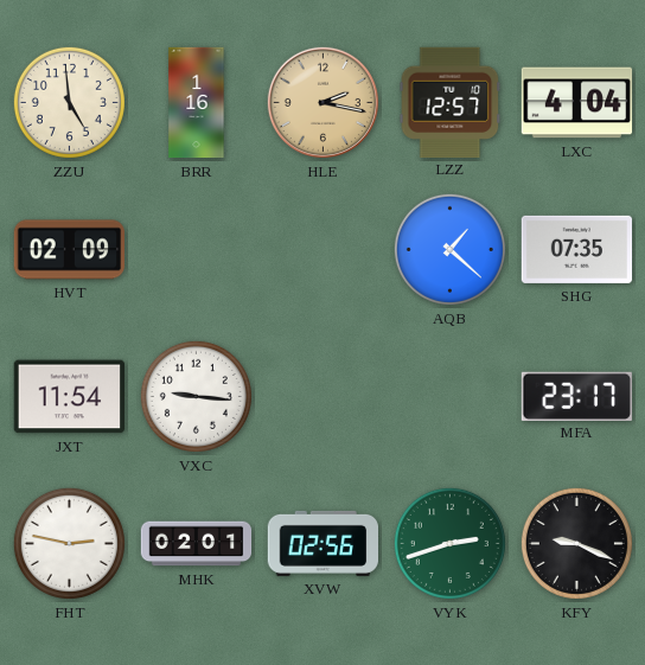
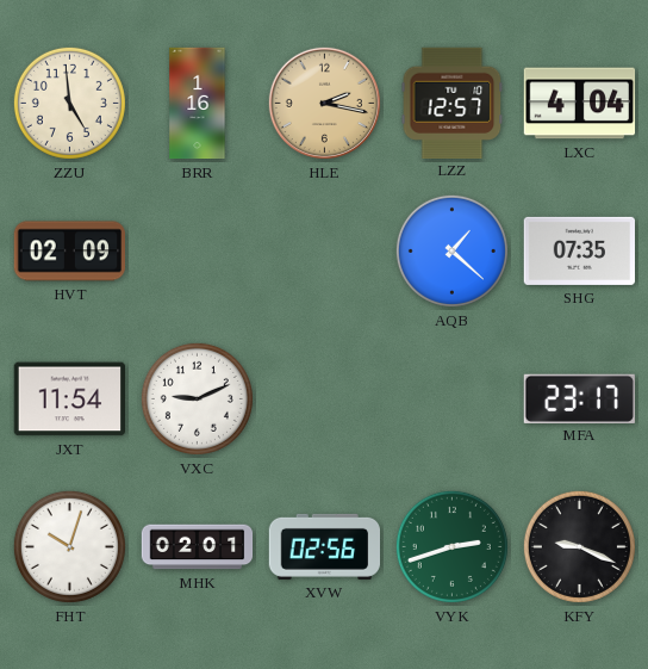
VXC: 9:16 -> 9:11
FHT: 2:47 -> 10:03
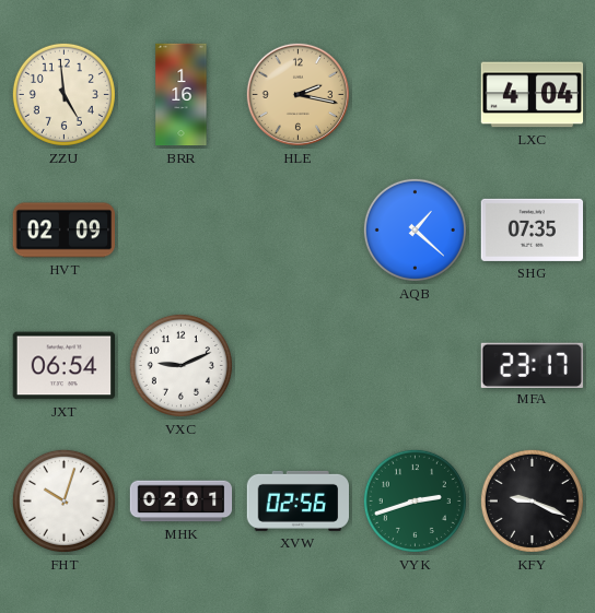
LZZ: 12:57 -> none
JXT: 11:54 -> 06:54
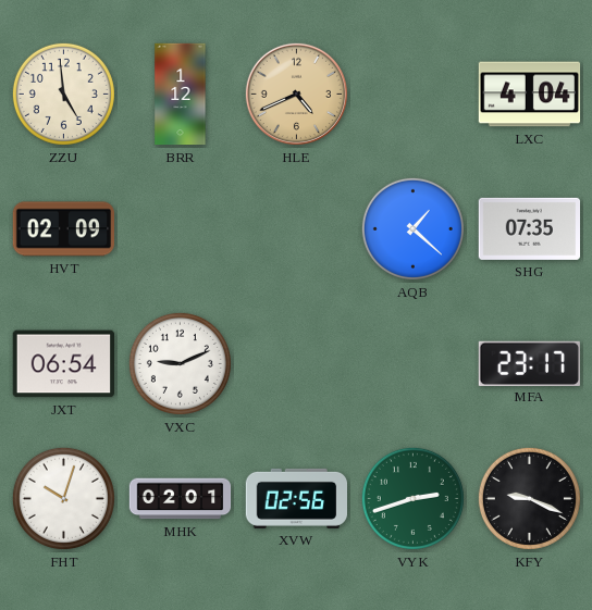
BRR: 1:16 -> 1:12
HLE: 2:17 -> 4:41
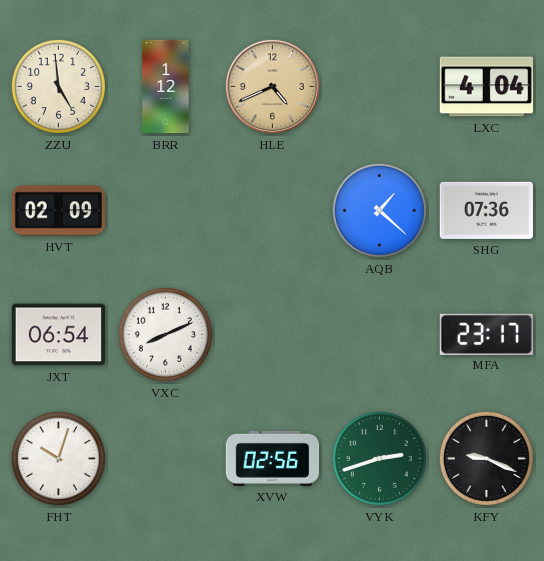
SHG: 07:35 -> 07:36
VXC: 9:11 -> 8:11
MHK: 02:01 -> none
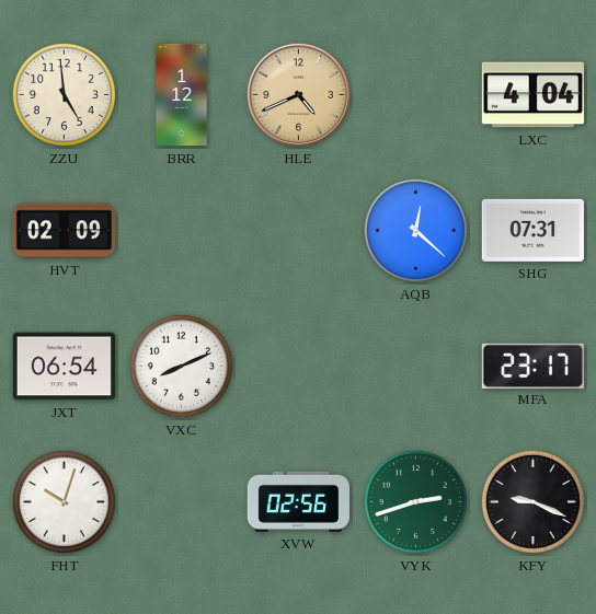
AQB: 1:22 -> 12:22
SHG: 07:36 -> 07:31
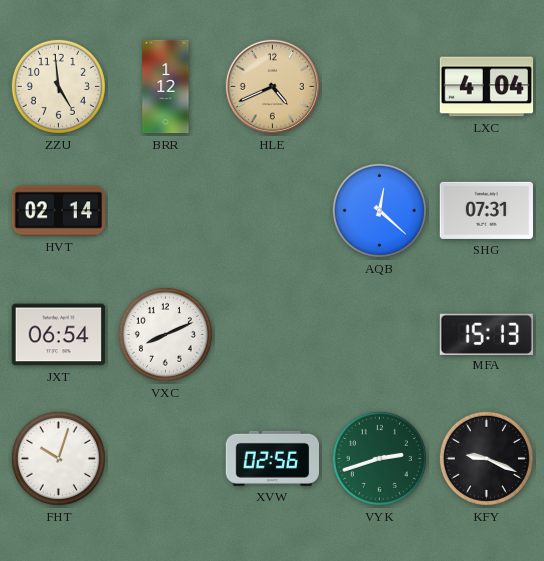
HVT: 02:09 -> 02:14
MFA: 23:17 -> 15:13
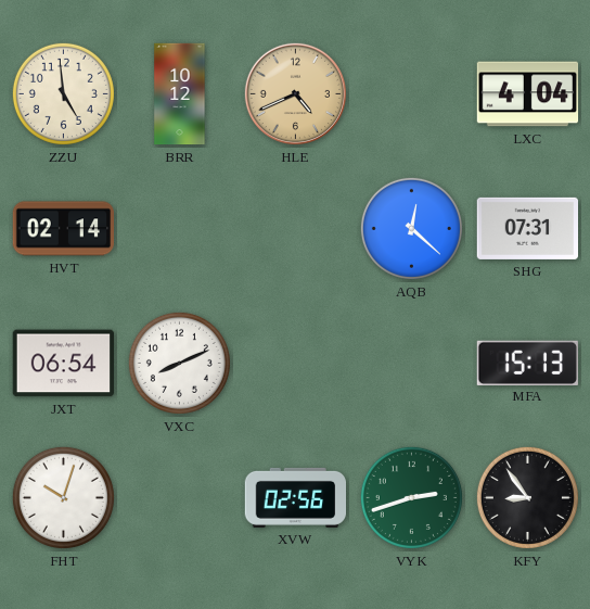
BRR: 1:12 -> 10:12
KFY: 9:19 -> 8:54
